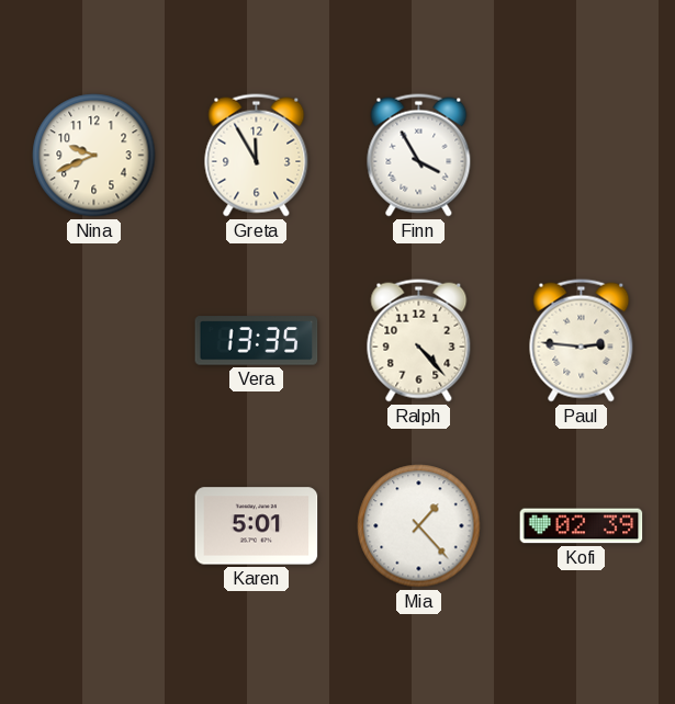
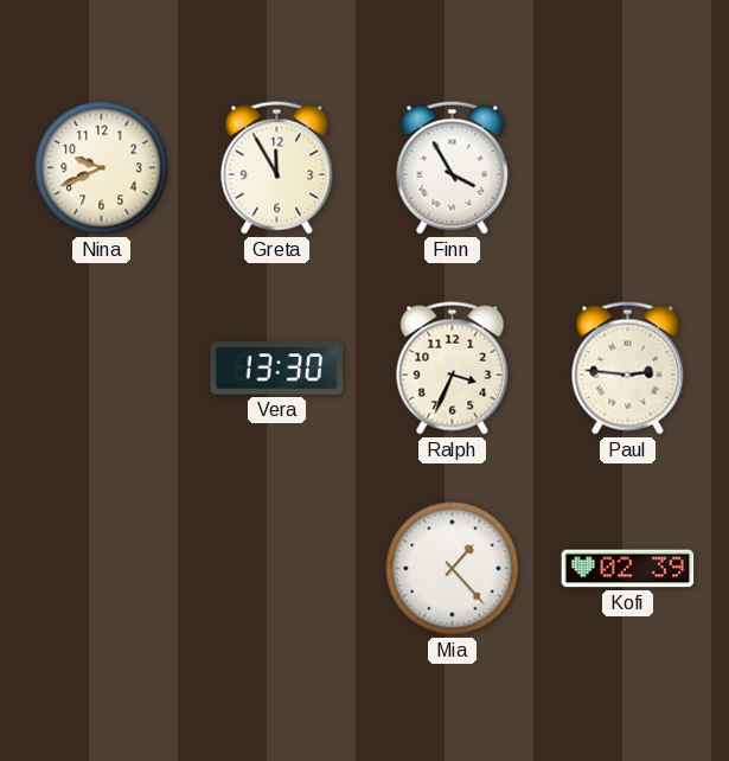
Vera: 13:35 -> 13:30
Ralph: 4:23 -> 3:34
Karen: 5:01 -> none
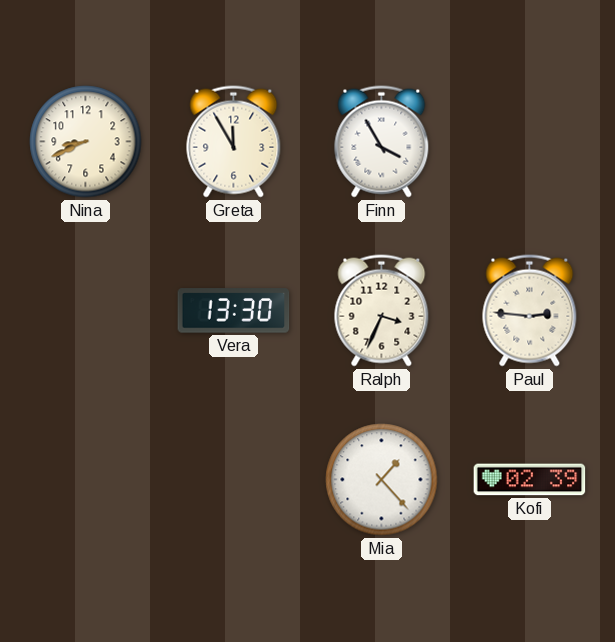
Nina: 9:41 -> 8:41
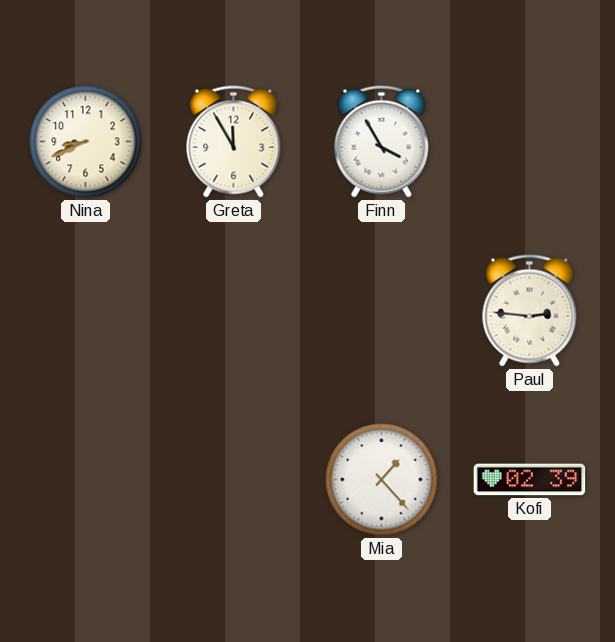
Vera: 13:30 -> none
Ralph: 3:34 -> none
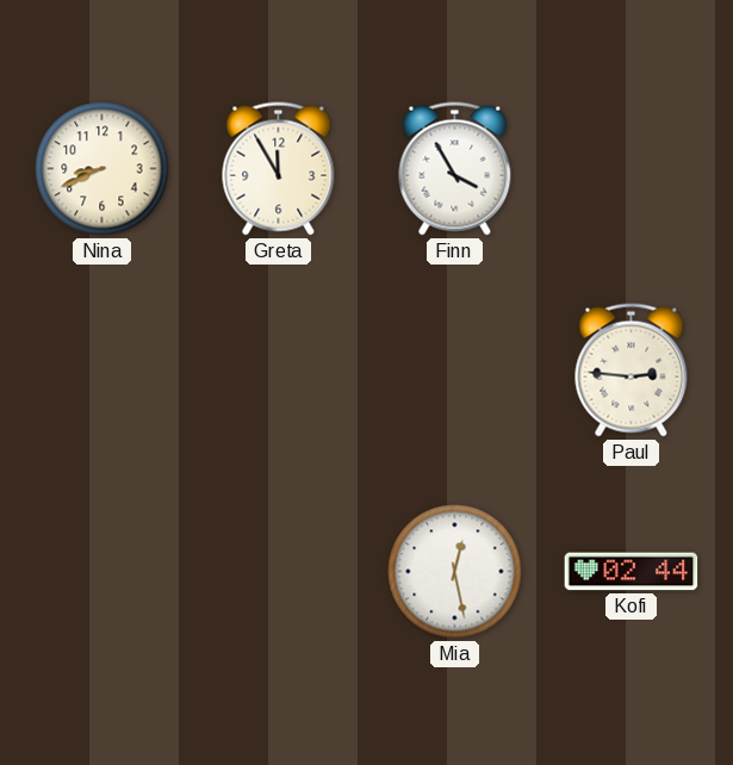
Mia: 1:23 -> 12:28
Kofi: 02:39 -> 02:44
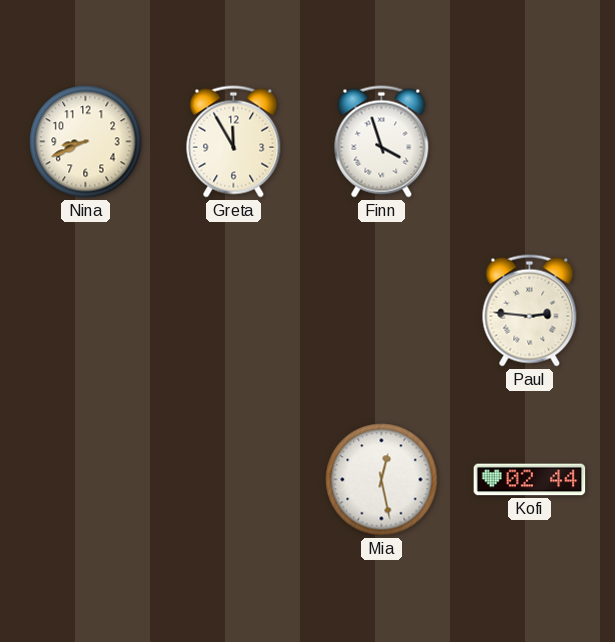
Finn: 3:55 -> 3:57
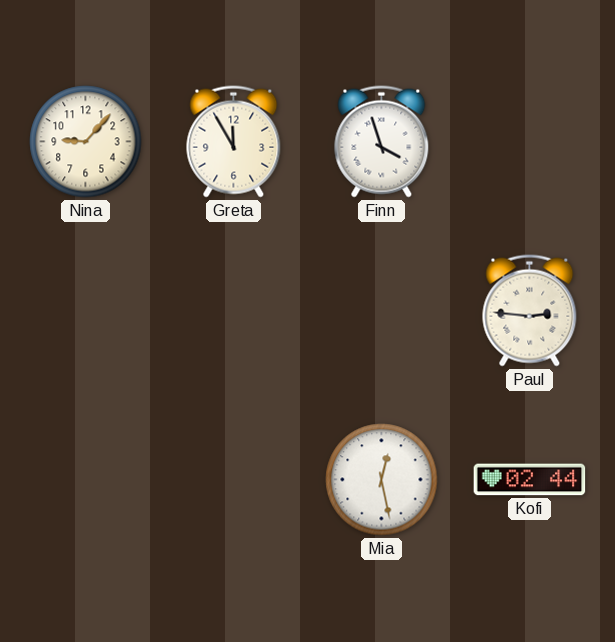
Nina: 8:41 -> 9:07
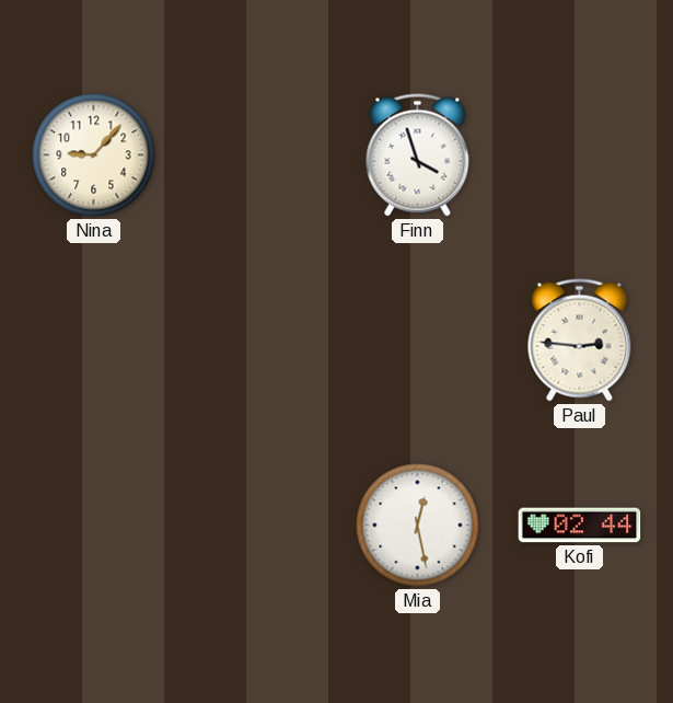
Greta: 11:55 -> none
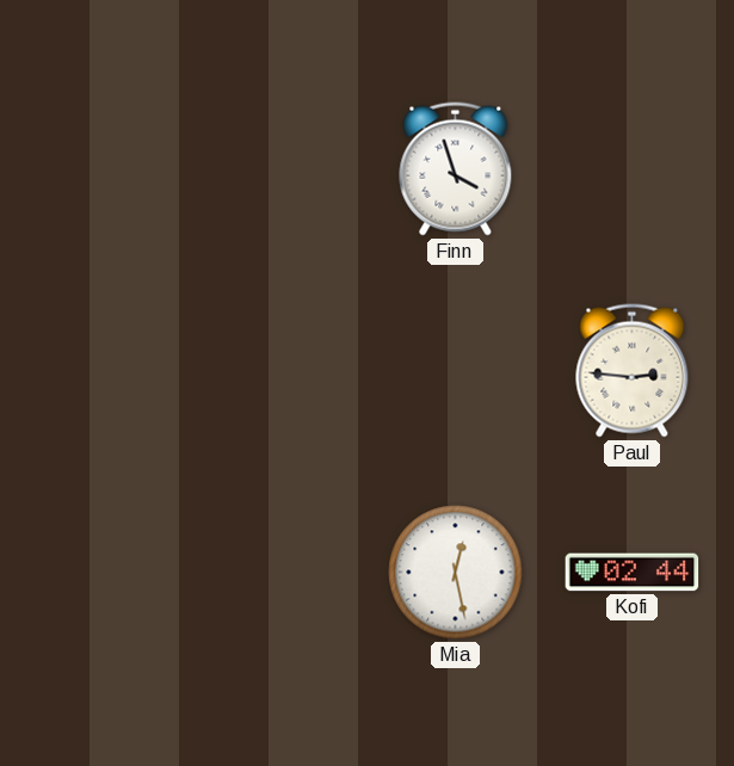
Nina: 9:07 -> none
